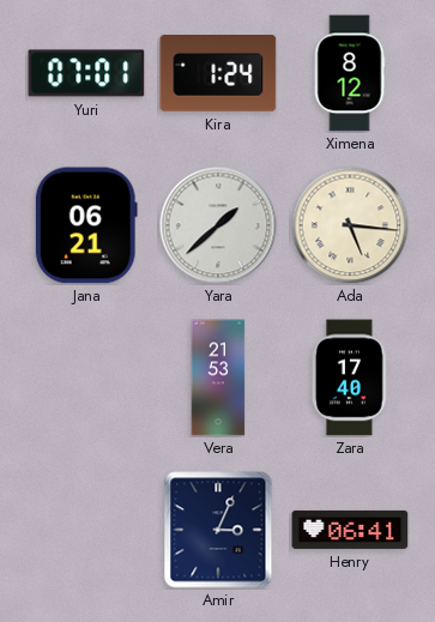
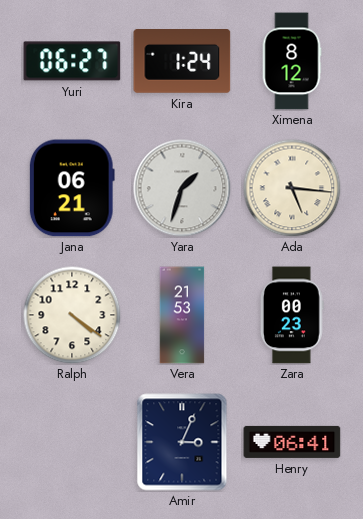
Yuri: 07:01 -> 06:27
Yara: 1:38 -> 1:33
Ralph: none -> 4:21
Zara: 17:40 -> 00:23
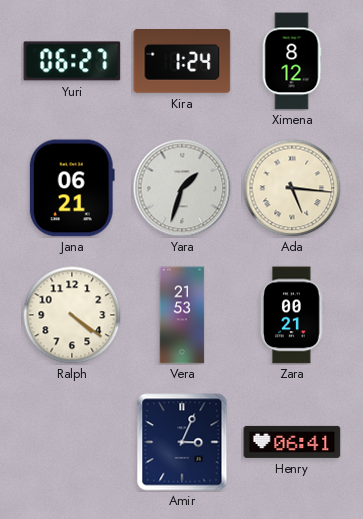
Zara: 00:23 -> 00:21
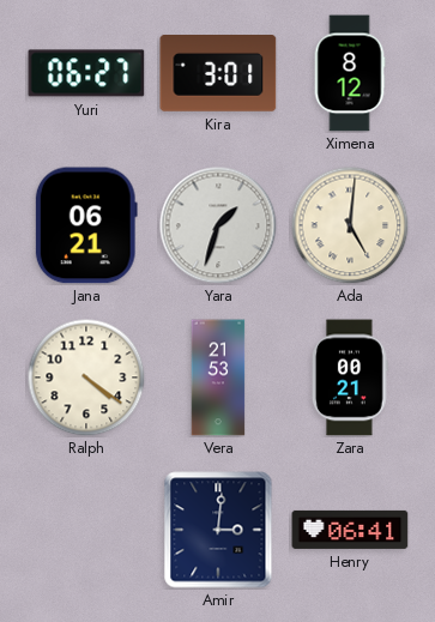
Kira: 1:24 -> 3:01
Ada: 5:16 -> 5:01
Amir: 3:04 -> 3:01
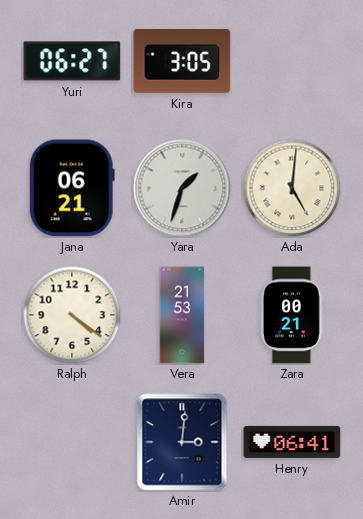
Kira: 3:01 -> 3:05
Ximena: 8:12 -> none
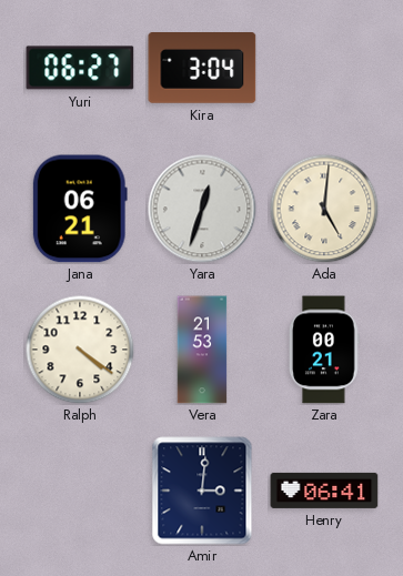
Kira: 3:05 -> 3:04
Yara: 1:33 -> 12:33
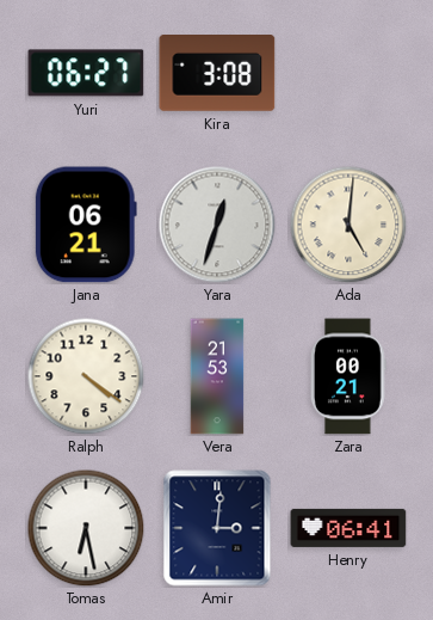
Kira: 3:04 -> 3:08
Tomas: none -> 6:28
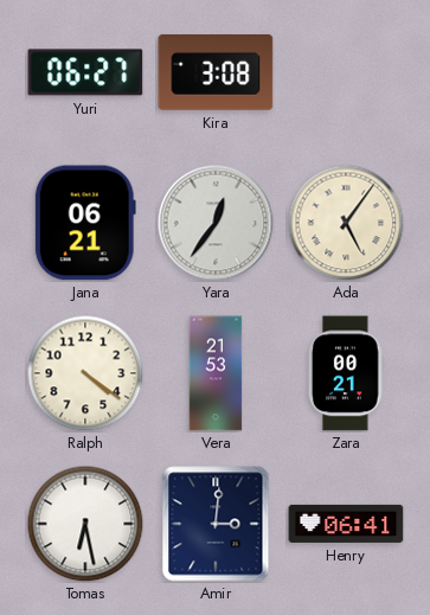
Yara: 12:33 -> 12:36
Ada: 5:01 -> 5:06
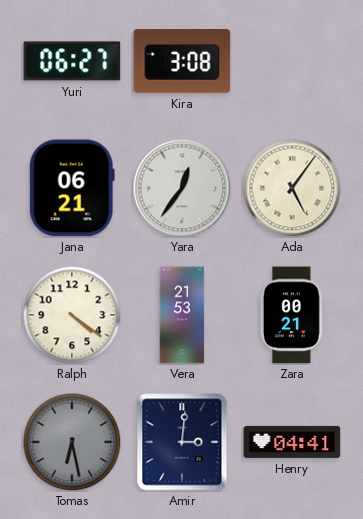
Tomas dial: white -> grey
Henry: 06:41 -> 04:41
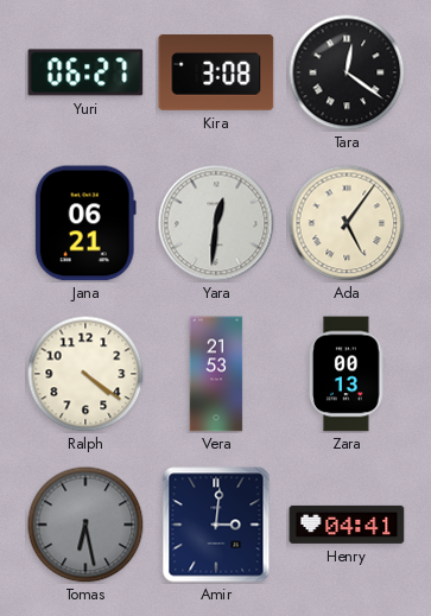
Tara: none -> 12:21
Yara: 12:36 -> 12:31
Zara: 00:21 -> 00:13
